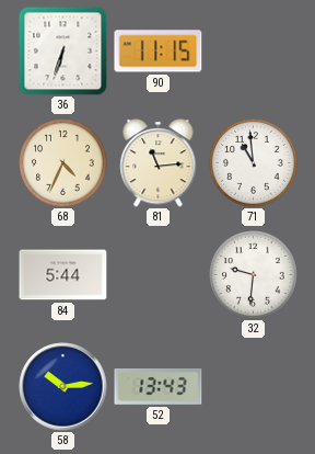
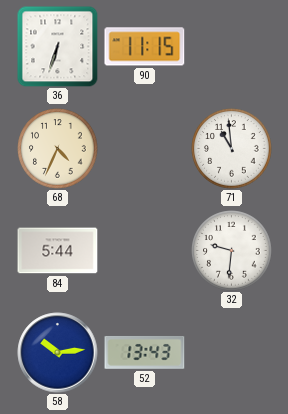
81: 11:14 -> none
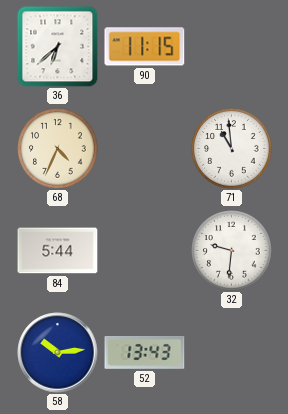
36: 6:33 -> 6:38
